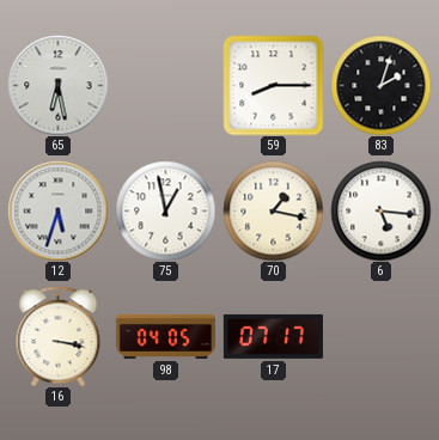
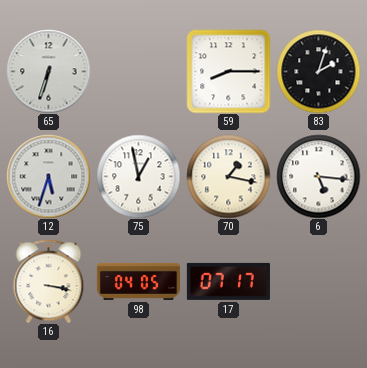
65: 6:28 -> 6:33
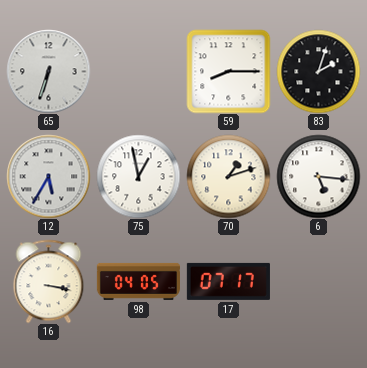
12: 5:33 -> 5:35
70: 1:17 -> 1:12
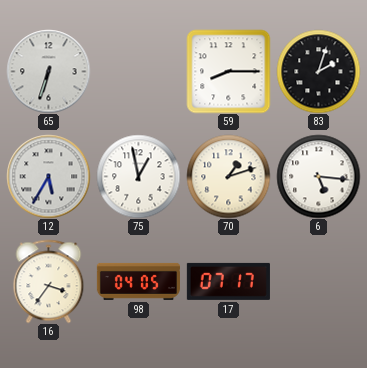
16: 3:17 -> 3:36
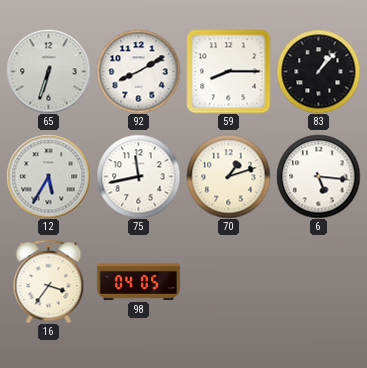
92: none -> 8:10
83: 2:03 -> 1:07
75: 12:58 -> 11:43
17: 07:17 -> none
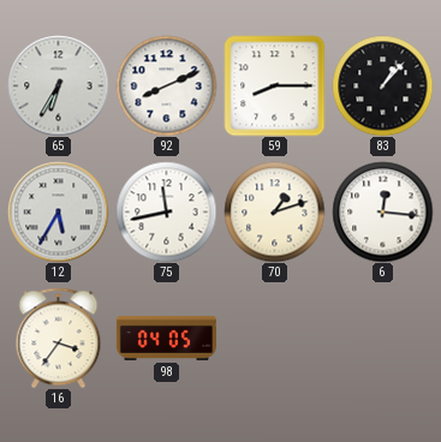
65: 6:33 -> 6:35
92: 8:10 -> 8:11
6: 5:16 -> 12:16
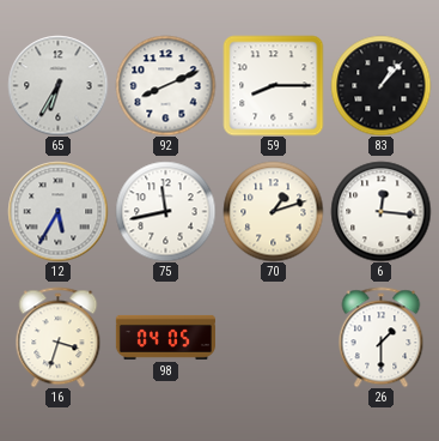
16: 3:36 -> 3:33
26: none -> 1:30
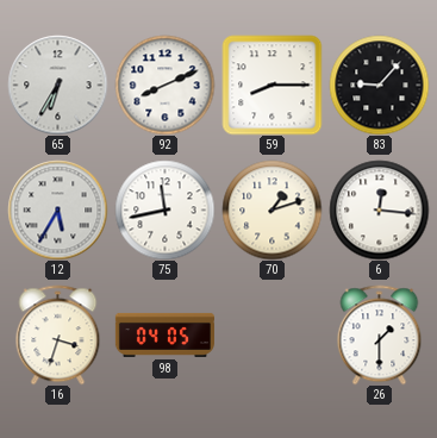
83: 1:07 -> 9:07
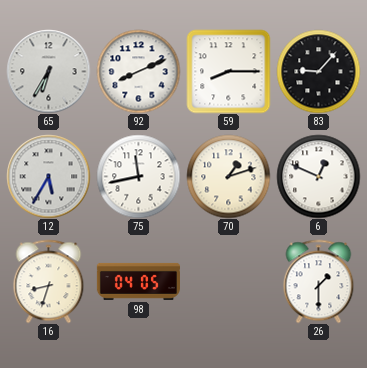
6: 12:16 -> 12:49
16: 3:33 -> 8:33
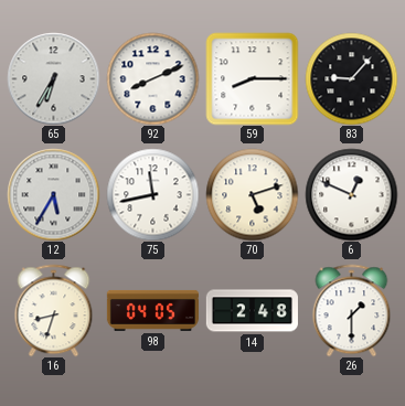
70: 1:12 -> 5:12
14: none -> 2:48
